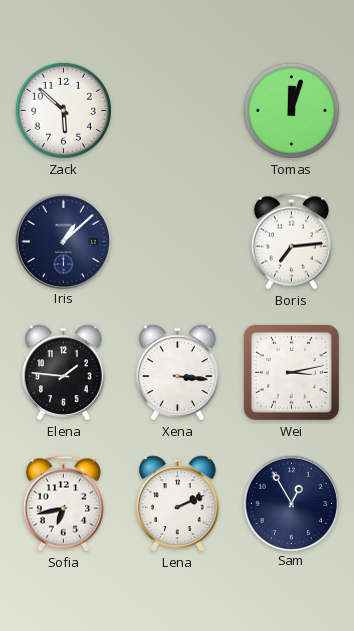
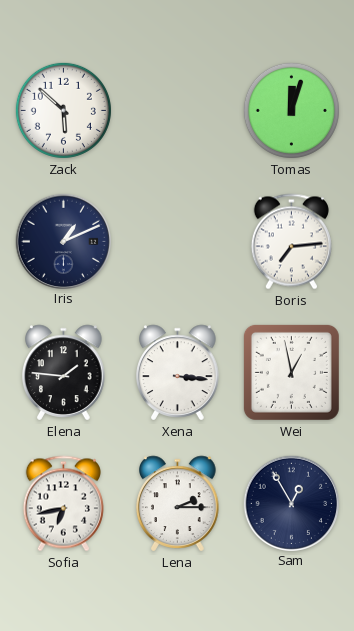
Iris: 1:08 -> 1:11
Wei: 3:13 -> 12:58
Lena: 2:11 -> 2:15
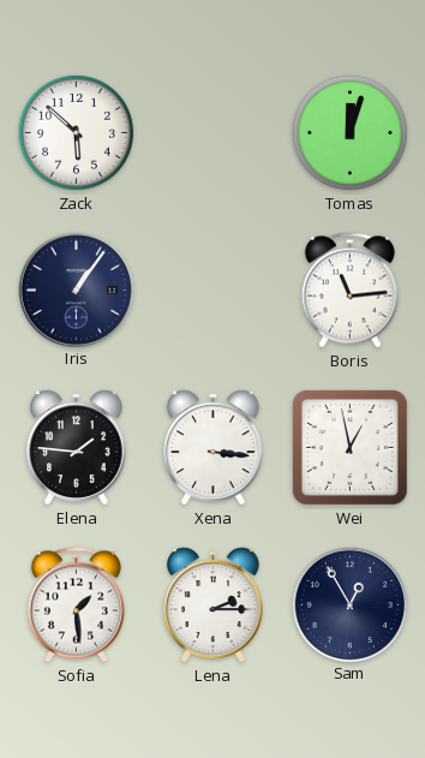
Iris: 1:11 -> 1:06
Boris: 7:14 -> 11:14
Sofia: 6:43 -> 1:29
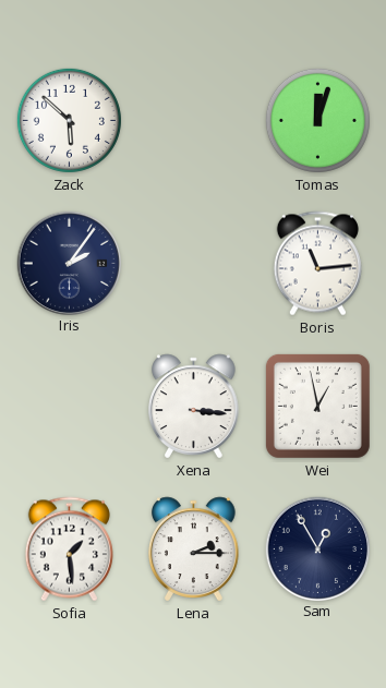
Iris: 1:06 -> 2:06
Elena: 1:46 -> none
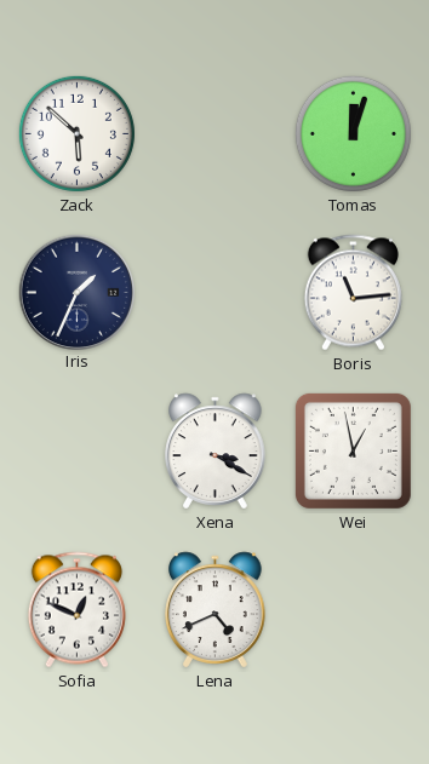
Iris: 2:06 -> 1:34
Xena: 3:16 -> 3:20
Sofia: 1:29 -> 12:49
Lena: 2:15 -> 4:41
Sam: 12:55 -> none
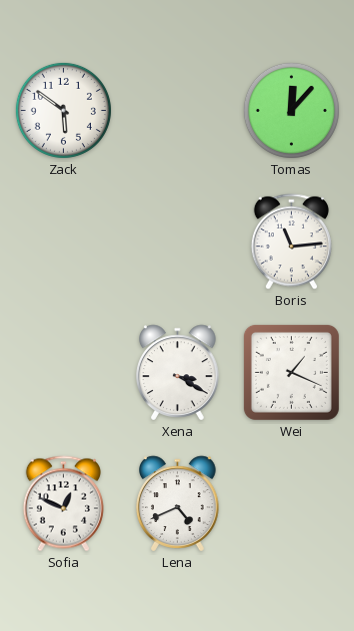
Zack: 5:52 -> 5:51
Tomas: 12:03 -> 12:07
Iris: 1:34 -> none
Wei: 12:58 -> 1:19
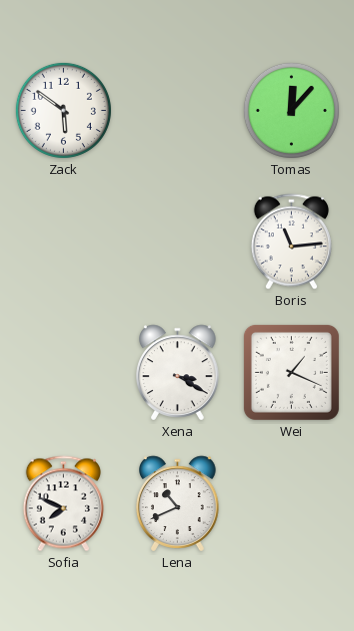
Sofia: 12:49 -> 7:49
Lena: 4:41 -> 10:41
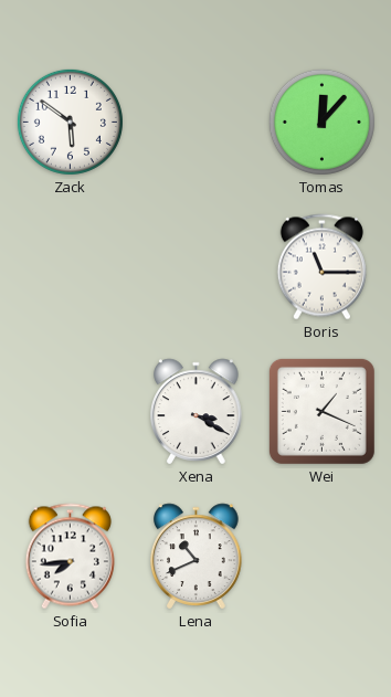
Boris: 11:14 -> 11:15
Sofia: 7:49 -> 7:44
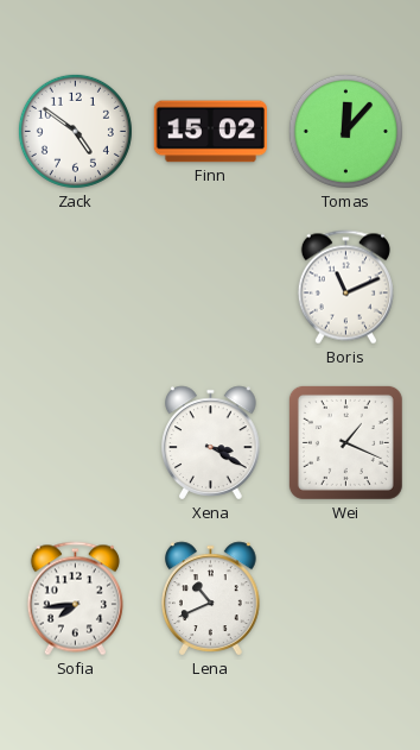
Zack: 5:51 -> 4:51
Finn: none -> 15:02
Boris: 11:15 -> 11:11
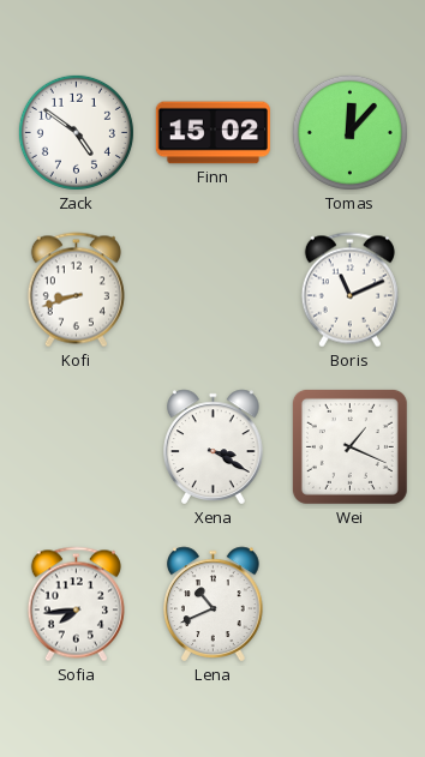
Kofi: none -> 8:42
